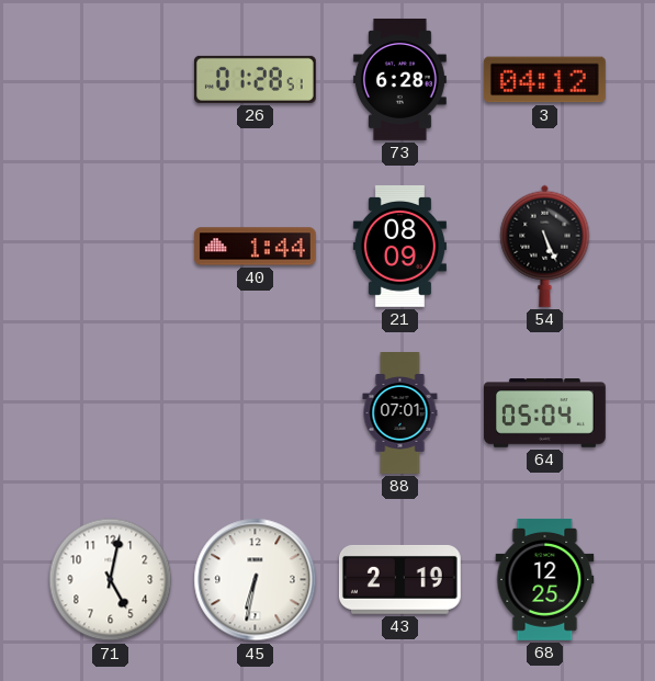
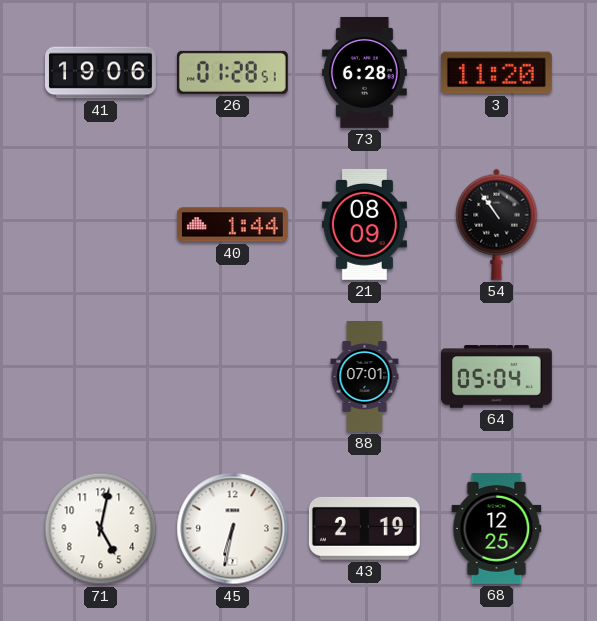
41: none -> 19:06
3: 04:12 -> 11:20
54: 5:26 -> 10:54
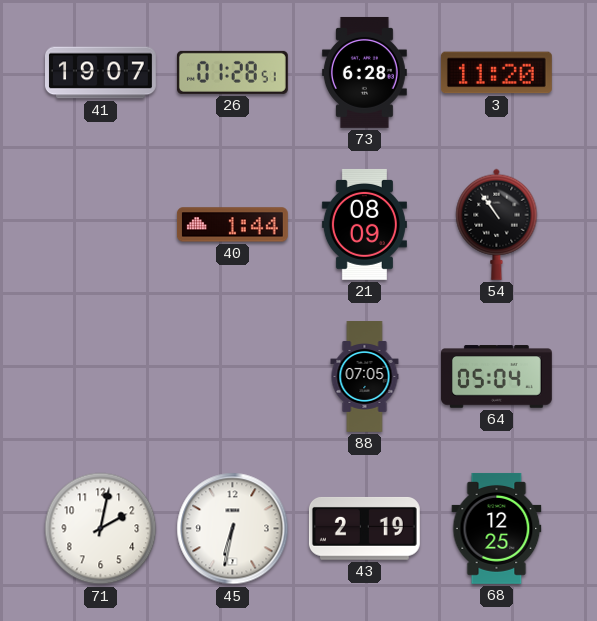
41: 19:06 -> 19:07
88: 07:01 -> 07:05
71: 5:02 -> 2:02
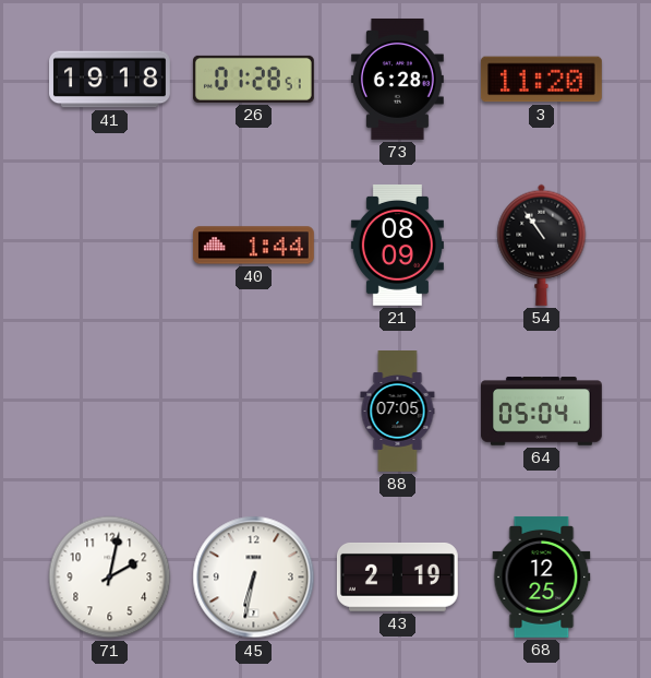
41: 19:07 -> 19:18
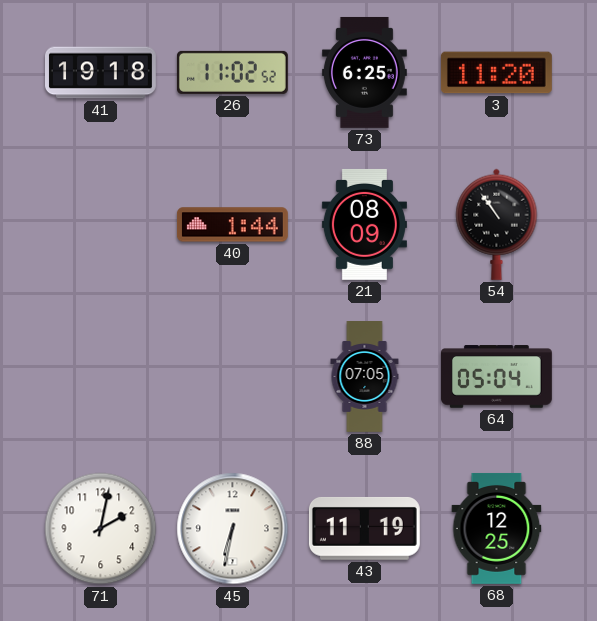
26: 01:28 -> 11:02
73: 6:28 -> 6:25
43: 2:19 -> 11:19
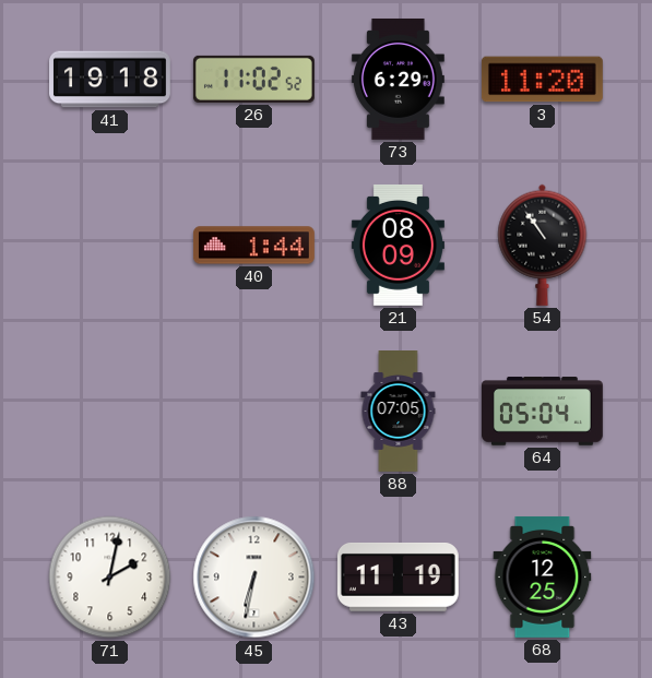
73: 6:25 -> 6:29
